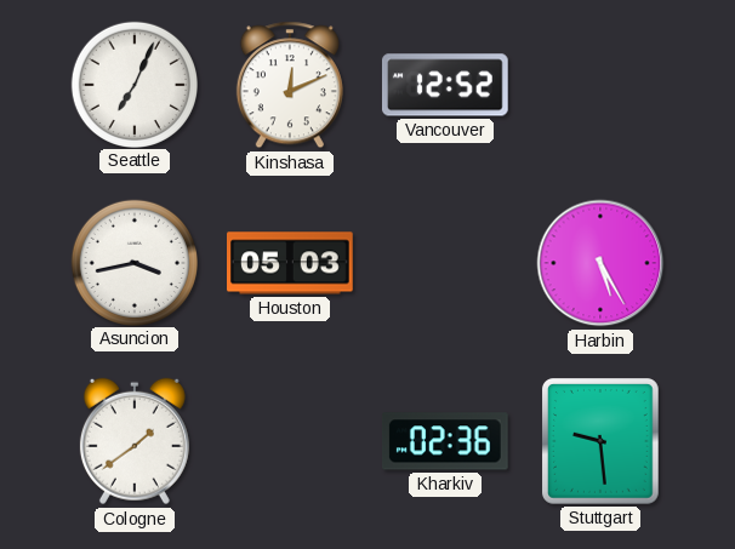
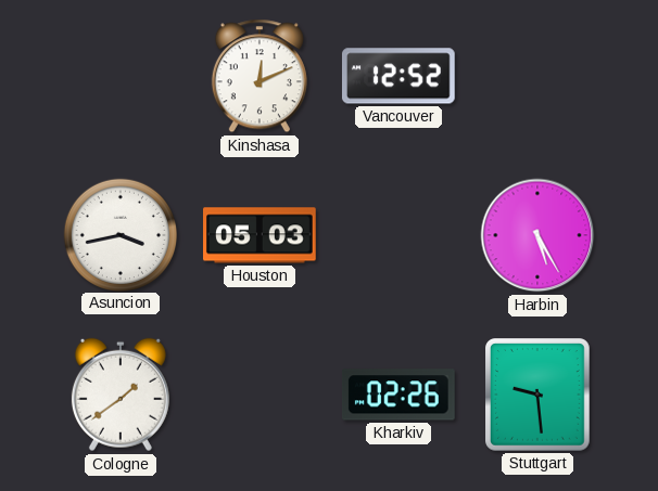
Seattle: 7:04 -> none
Kharkiv: 02:36 -> 02:26
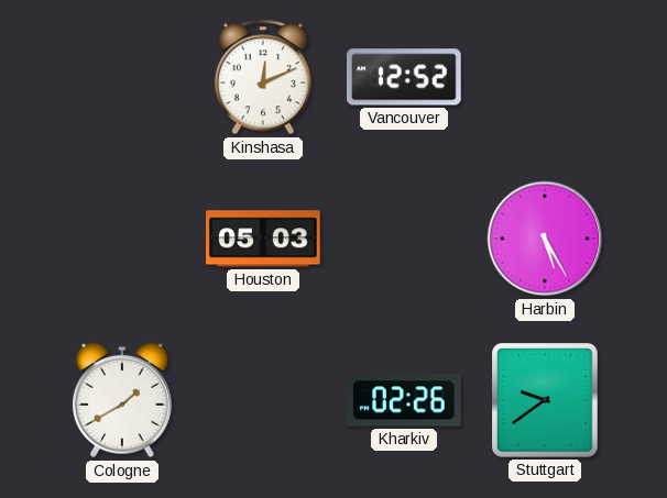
Asuncion: 3:43 -> none
Cologne: 1:39 -> 1:40
Stuttgart: 9:29 -> 9:39
